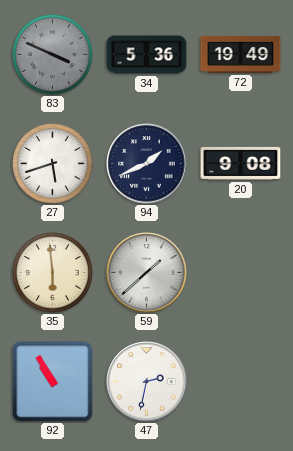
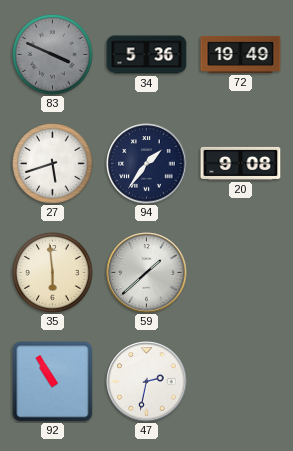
94: 1:41 -> 1:36
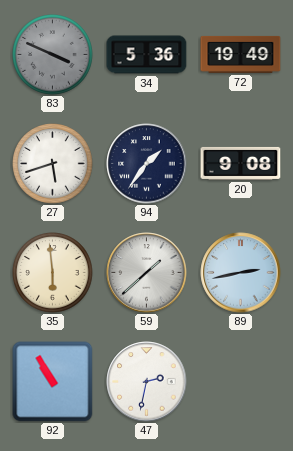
89: none -> 2:43
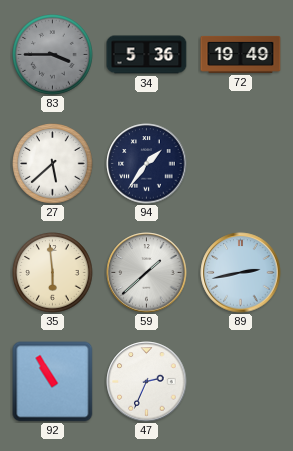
83: 3:49 -> 3:45
27: 5:42 -> 5:38
20: 9:08 -> none
47: 2:32 -> 2:34
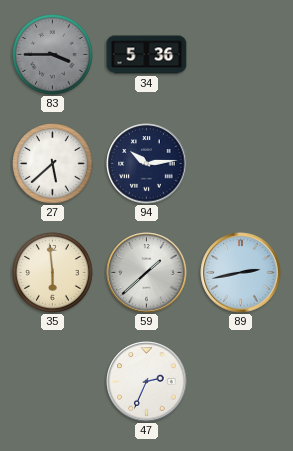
72: 19:49 -> none
94: 1:36 -> 10:14
92: 10:55 -> none
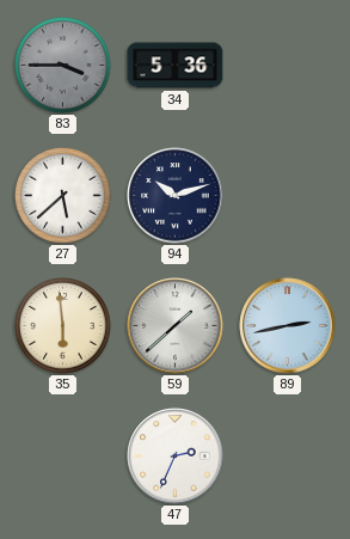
94: 10:14 -> 10:12
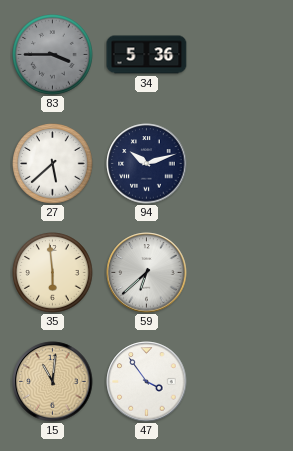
59: 1:38 -> 6:38
89: 2:43 -> none
15: none -> 11:01
47: 2:34 -> 3:54
